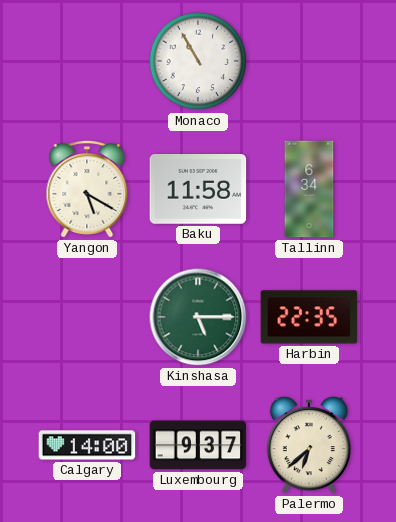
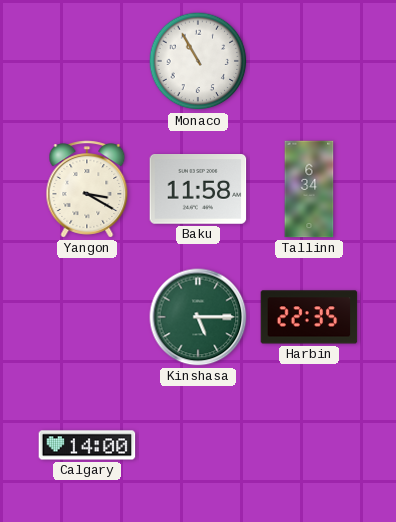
Yangon: 5:20 -> 3:20
Luxembourg: 9:37 -> none
Palermo: 6:38 -> none
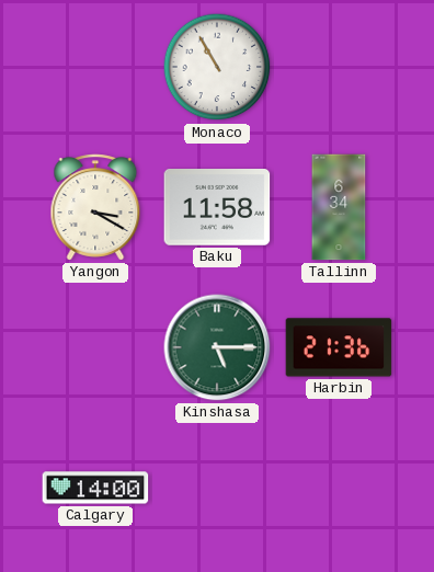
Harbin: 22:35 -> 21:36
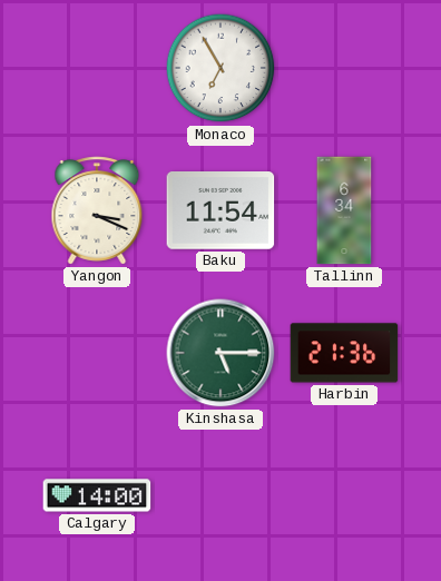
Monaco: 10:55 -> 6:55
Yangon: 3:20 -> 3:19
Baku: 11:58 -> 11:54
